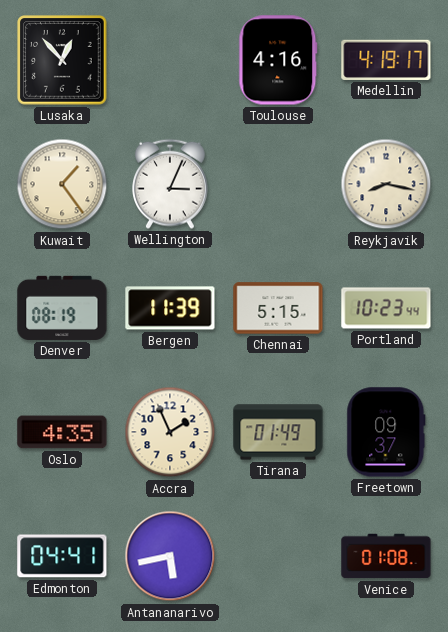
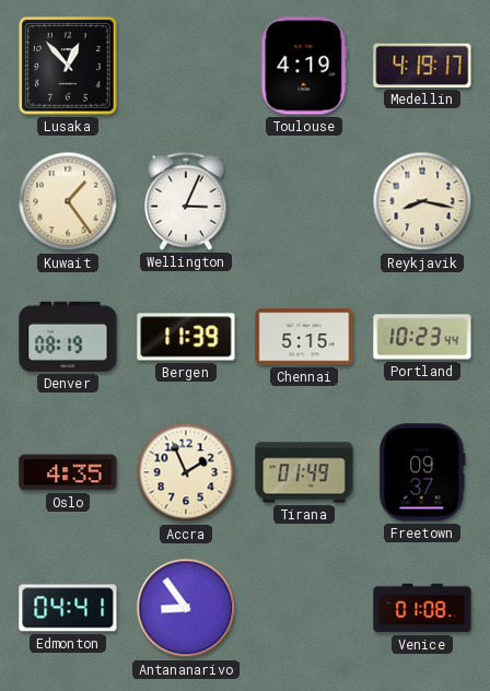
Toulouse: 4:16 -> 4:19
Antananarivo: 5:43 -> 8:54
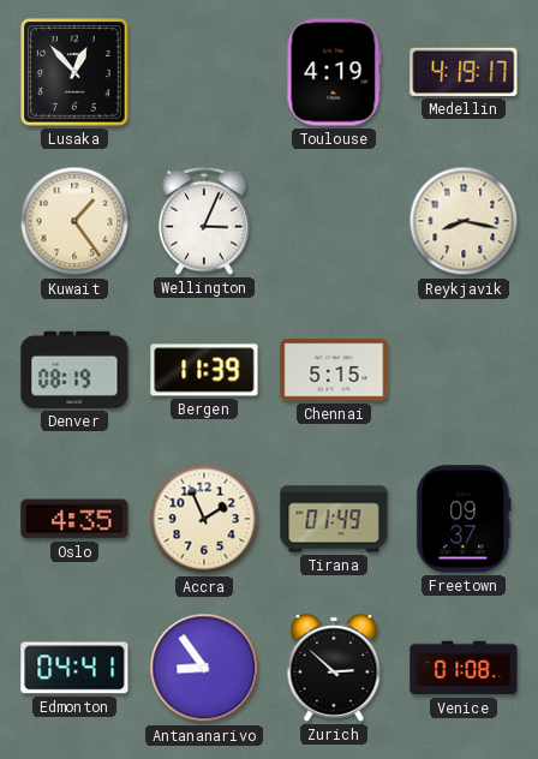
Portland: 10:23 -> none
Zurich: none -> 2:52
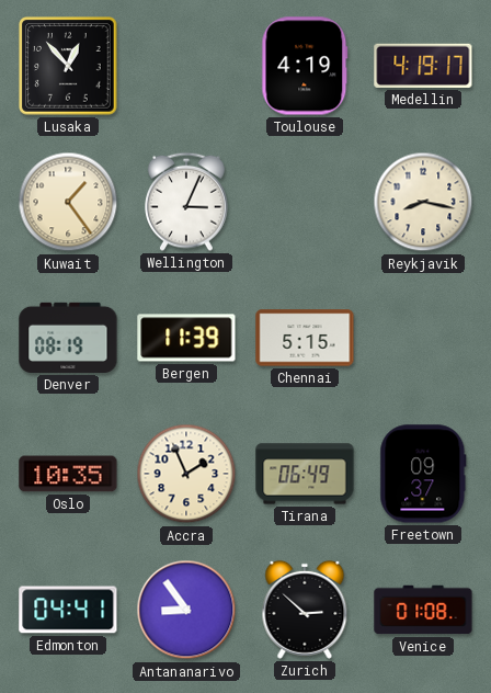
Oslo: 4:35 -> 10:35
Tirana: 01:49 -> 06:49
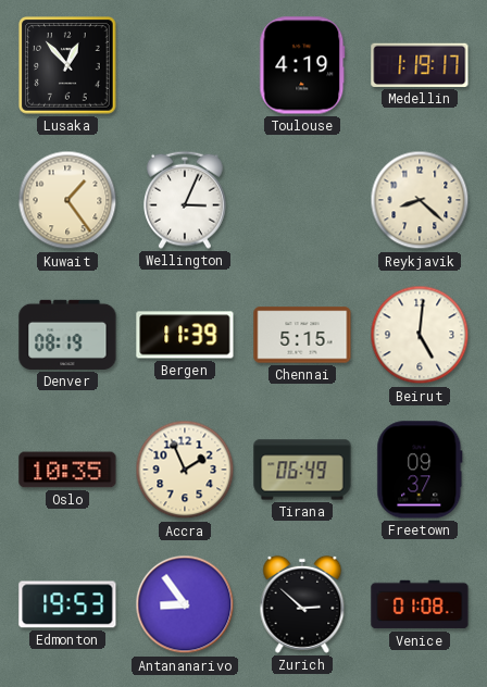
Medellin: 4:19 -> 1:19
Reykjavik: 8:17 -> 8:22
Beirut: none -> 5:01
Edmonton: 04:41 -> 19:53
